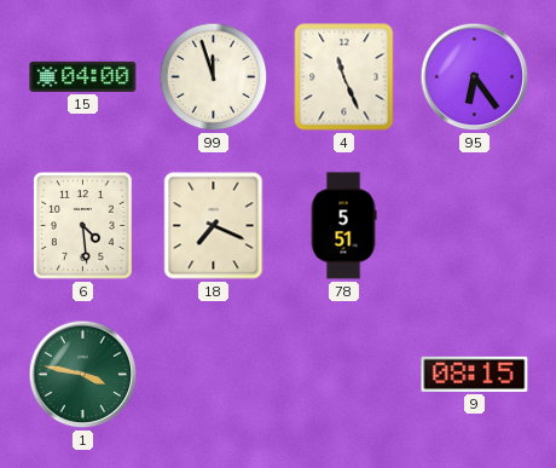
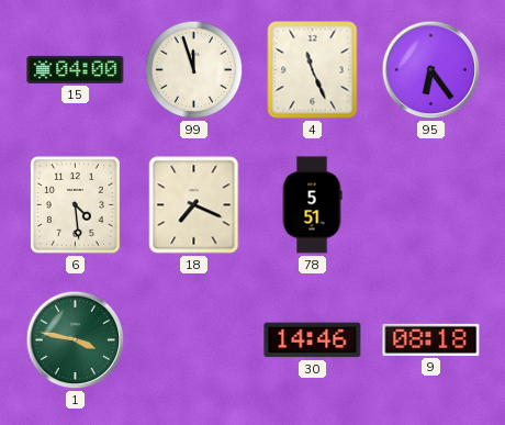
30: none -> 14:46
9: 08:15 -> 08:18
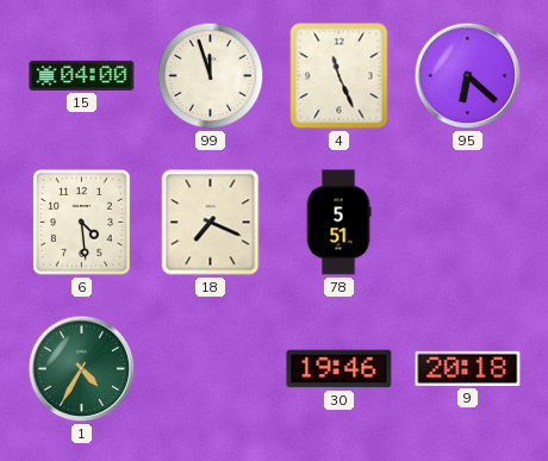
95: 6:24 -> 6:22
1: 3:47 -> 4:35
30: 14:46 -> 19:46
9: 08:18 -> 20:18
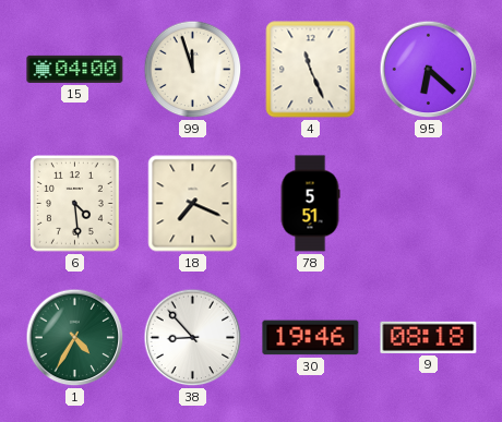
38: none -> 8:53
9: 20:18 -> 08:18
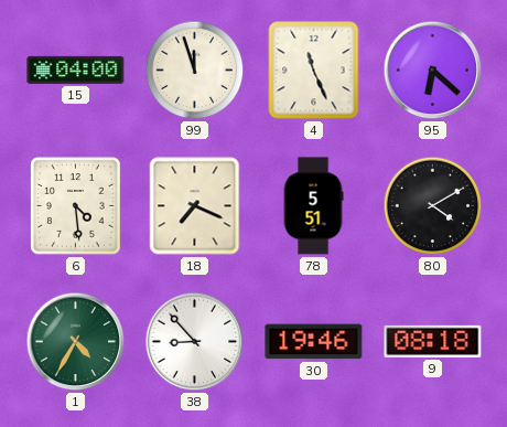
80: none -> 4:10
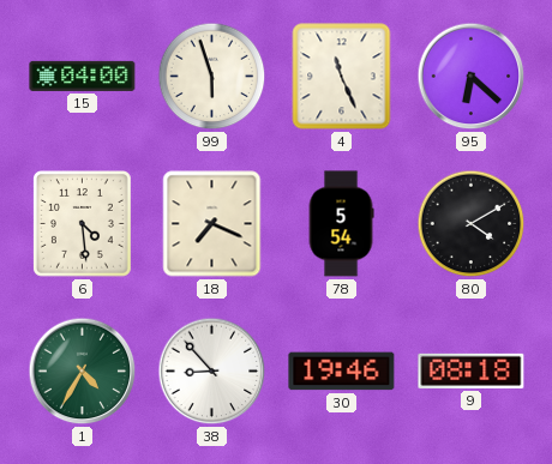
99: 11:57 -> 5:57
78: 5:51 -> 5:54
